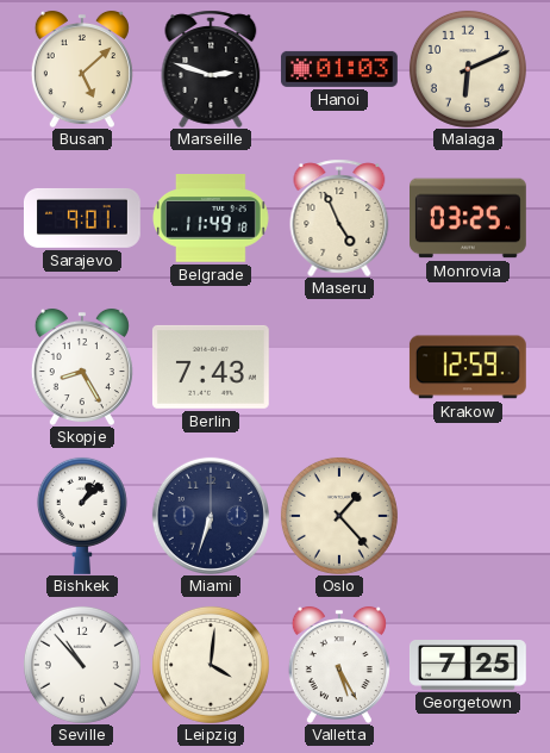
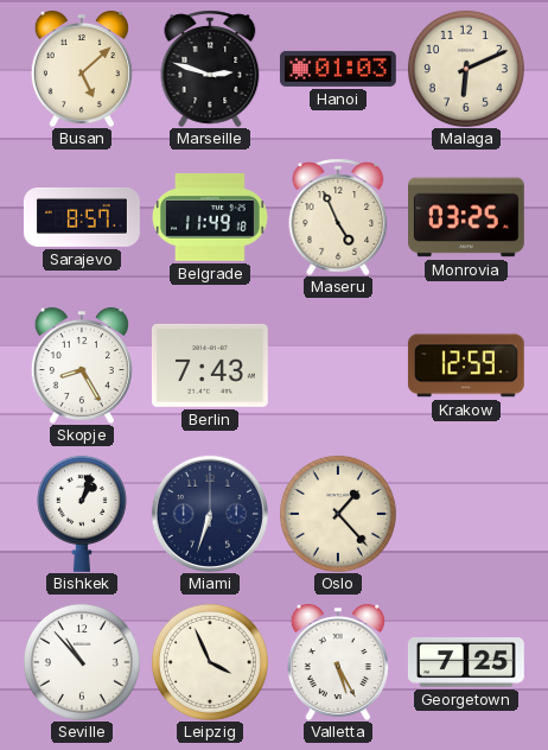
Sarajevo: 9:01 -> 8:57
Bishkek: 1:08 -> 1:03
Leipzig: 4:01 -> 3:56
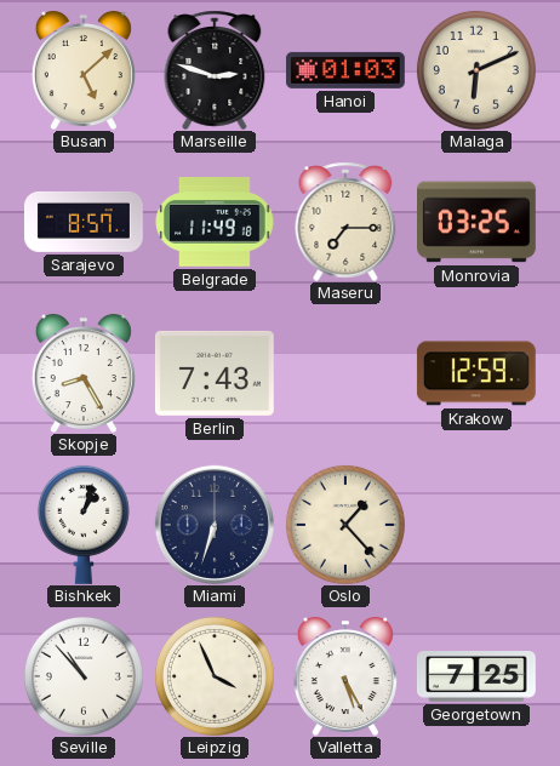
Maseru: 4:56 -> 7:15
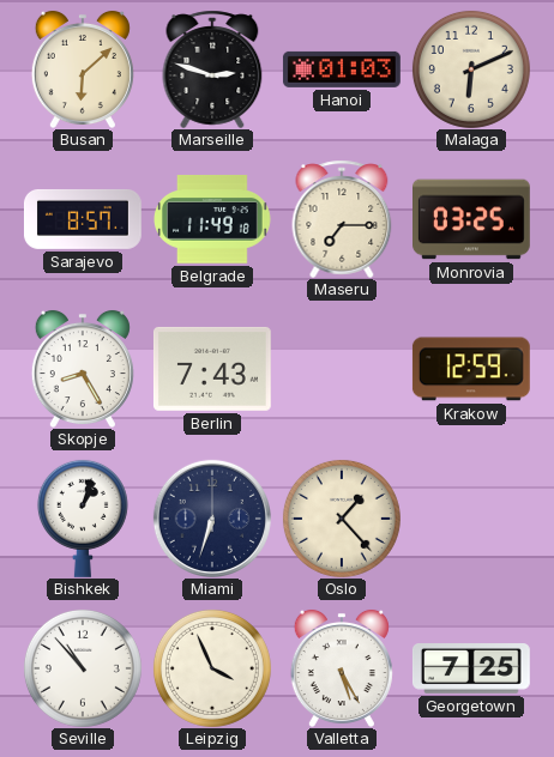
Busan: 5:08 -> 6:08
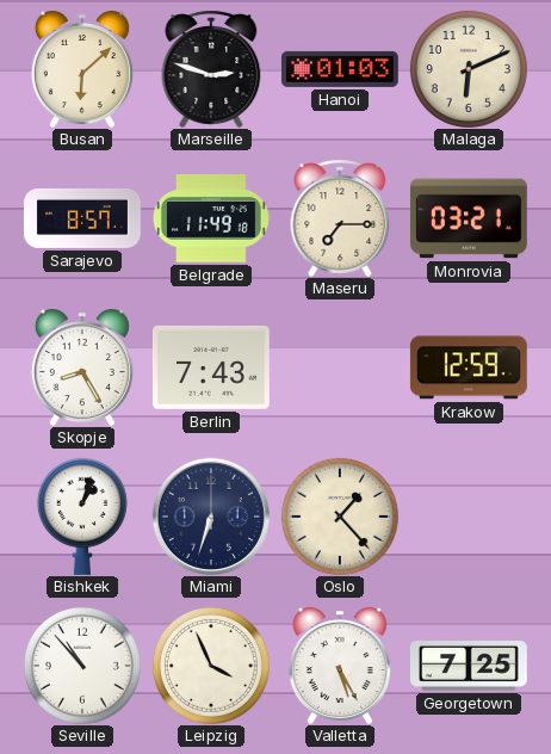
Monrovia: 03:25 -> 03:21
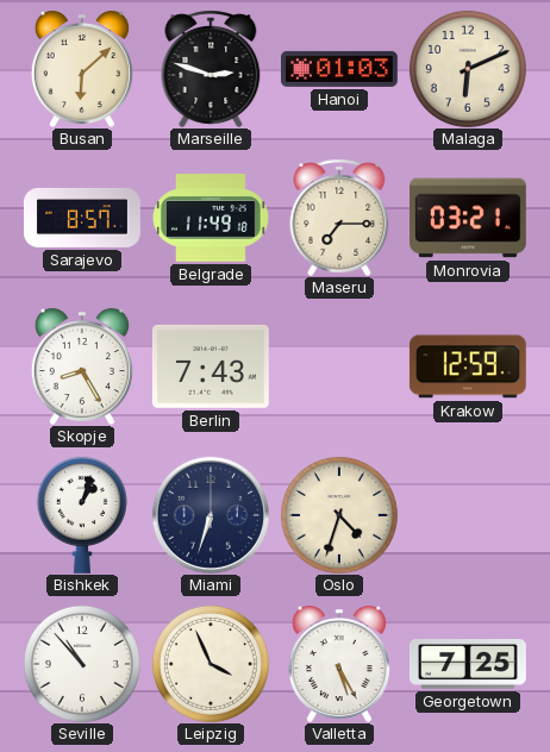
Oslo: 1:23 -> 4:33
